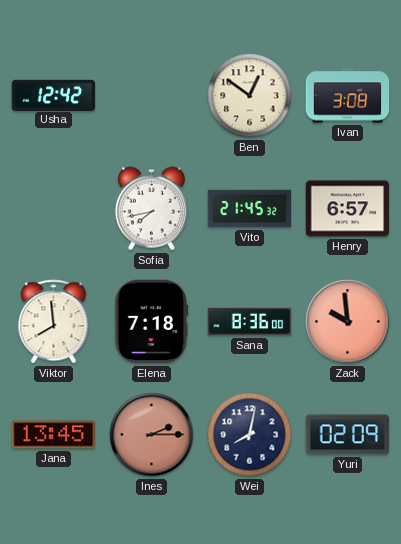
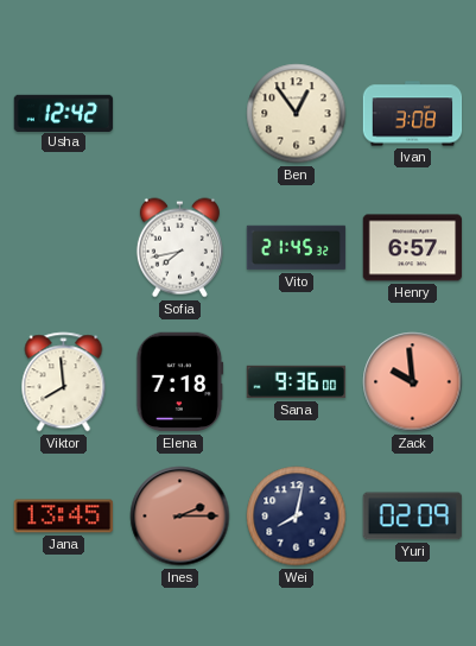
Ben: 12:51 -> 12:54
Sana: 8:36 -> 9:36
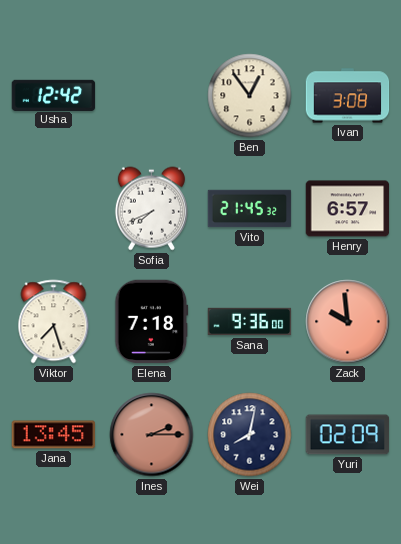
Sofia: 7:43 -> 7:41
Viktor: 7:59 -> 7:27
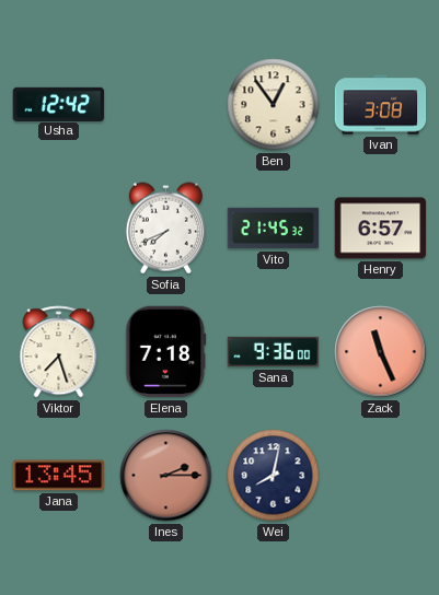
Zack: 9:59 -> 11:26
Yuri: 02:09 -> none
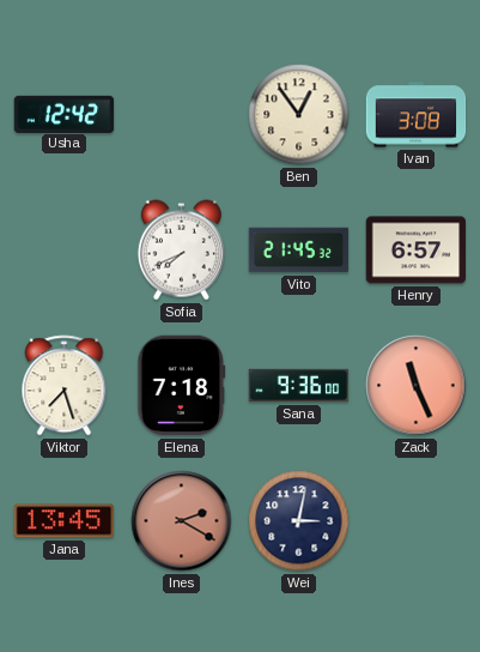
Ines: 2:15 -> 2:20
Wei: 8:02 -> 3:02
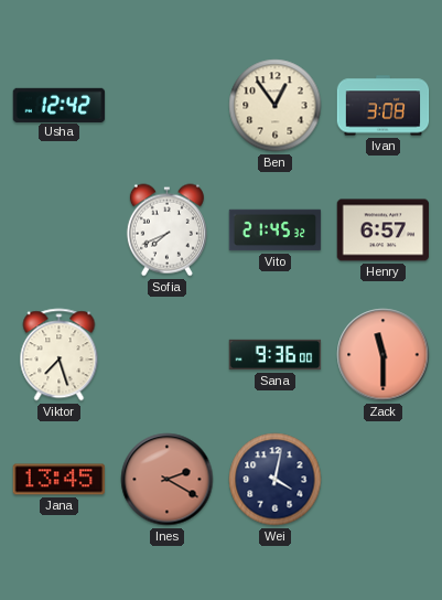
Elena: 7:18 -> none
Zack: 11:26 -> 11:30
Wei: 3:02 -> 4:02
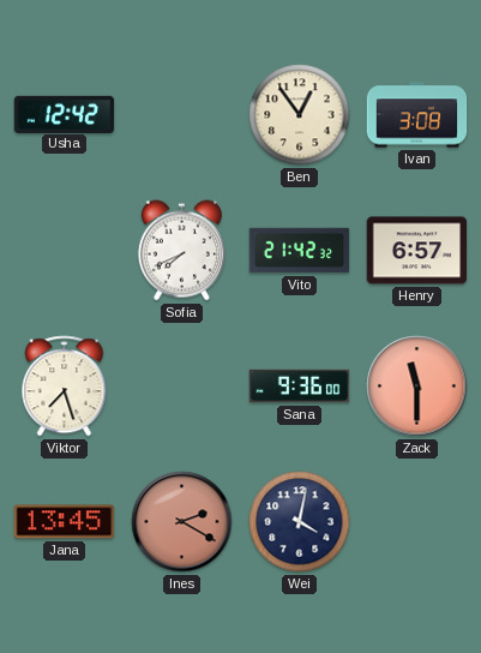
Vito: 21:45 -> 21:42
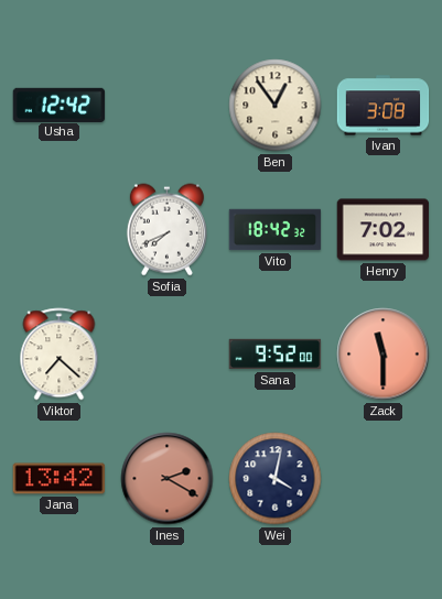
Vito: 21:42 -> 18:42
Henry: 6:57 -> 7:02
Viktor: 7:27 -> 7:22
Sana: 9:36 -> 9:52
Jana: 13:45 -> 13:42
